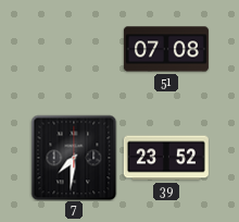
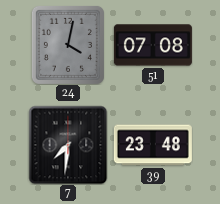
24: none -> 4:02
39: 23:52 -> 23:48
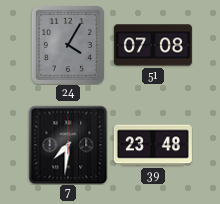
24: 4:02 -> 4:05
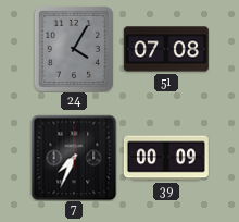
7: 7:31 -> 7:34
39: 23:48 -> 00:09
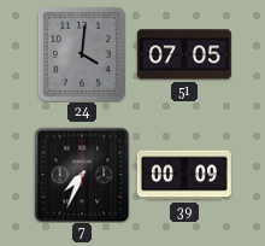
24: 4:05 -> 4:01
51: 07:08 -> 07:05
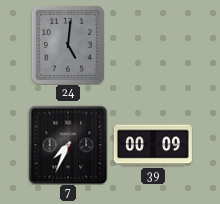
24: 4:01 -> 5:01
51: 07:05 -> none
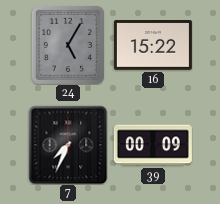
24: 5:01 -> 5:05
16: none -> 15:22
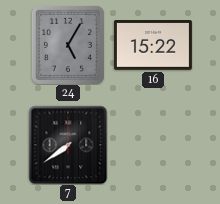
7: 7:34 -> 7:39
39: 00:09 -> none
